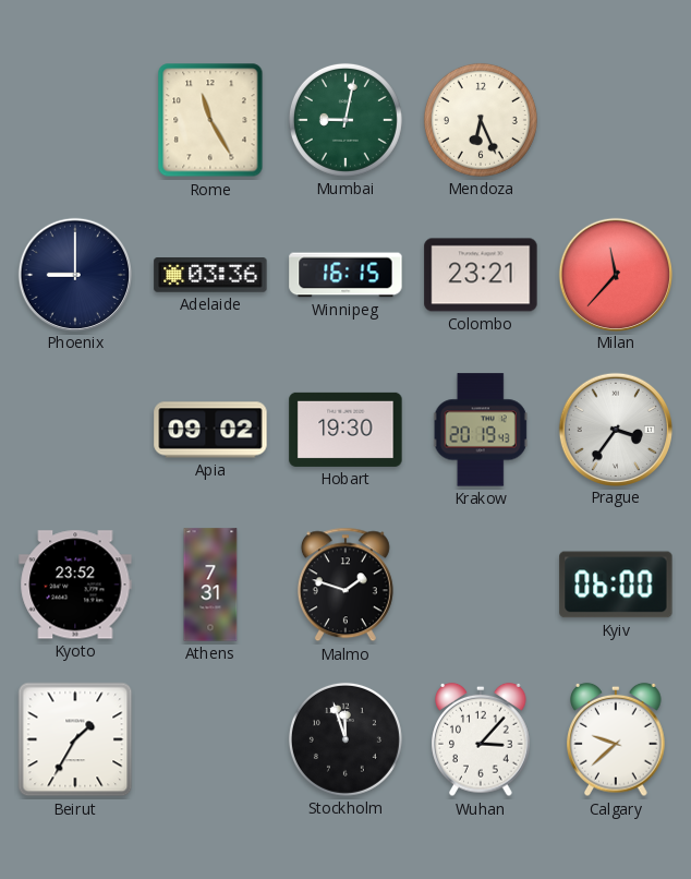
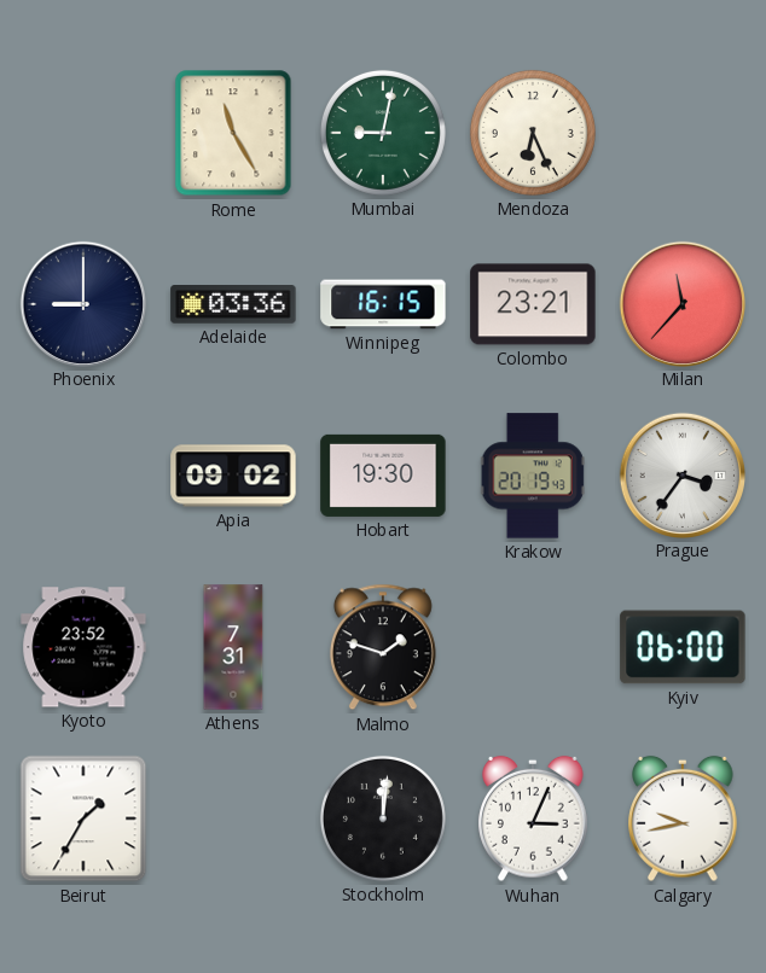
Stockholm: 11:57 -> 12:01
Wuhan: 3:07 -> 3:04
Calgary: 9:38 -> 9:43
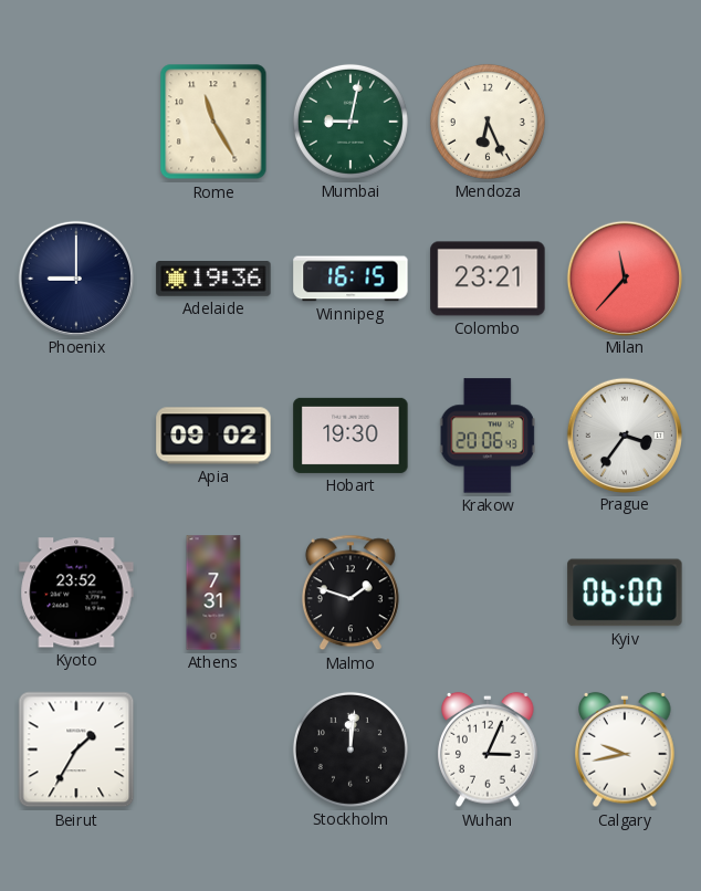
Adelaide: 03:36 -> 19:36
Krakow: 20:19 -> 20:06
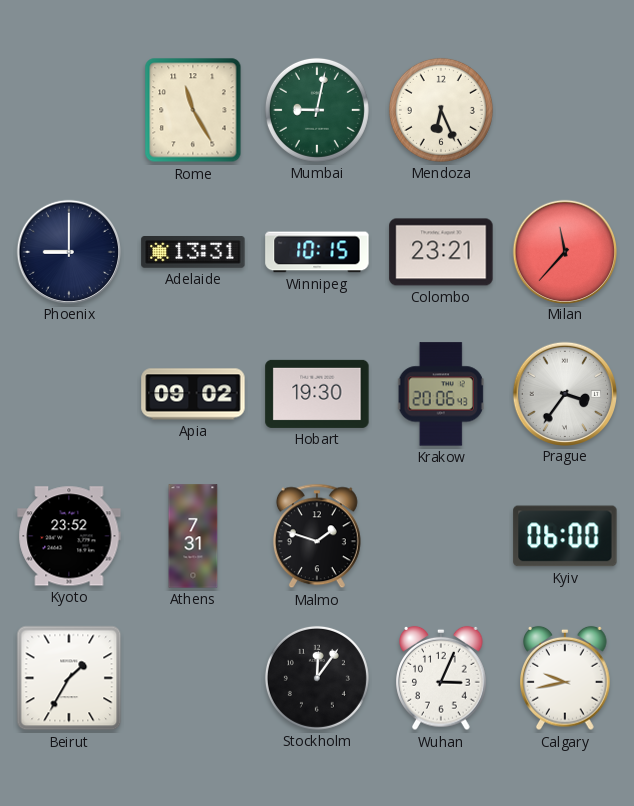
Adelaide: 19:36 -> 13:31
Winnipeg: 16:15 -> 10:15
Stockholm: 12:01 -> 12:06
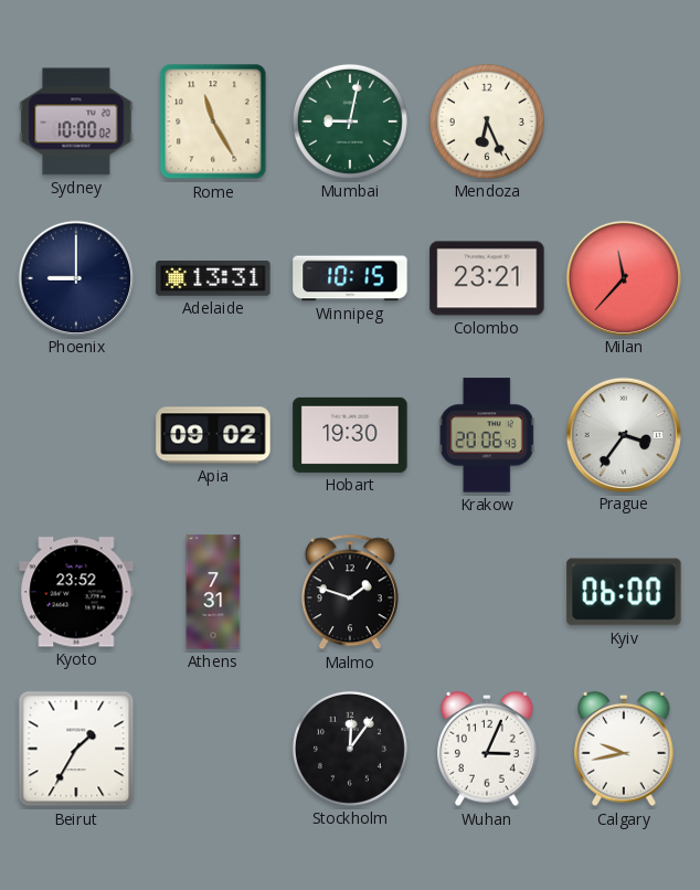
Sydney: none -> 10:00
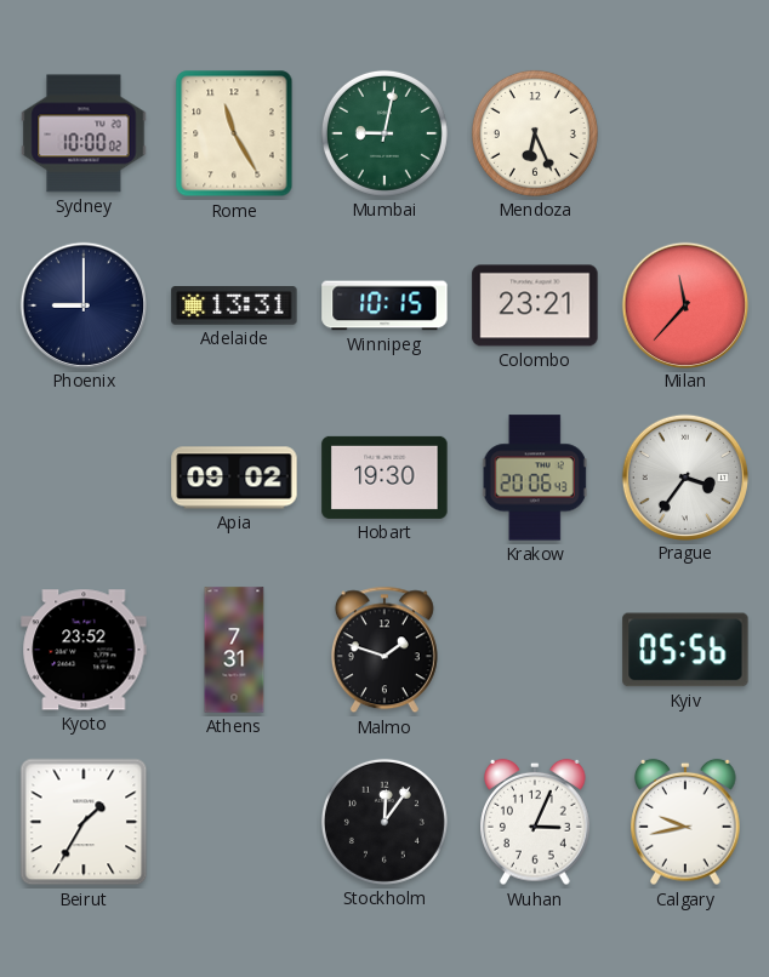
Kyiv: 06:00 -> 05:56
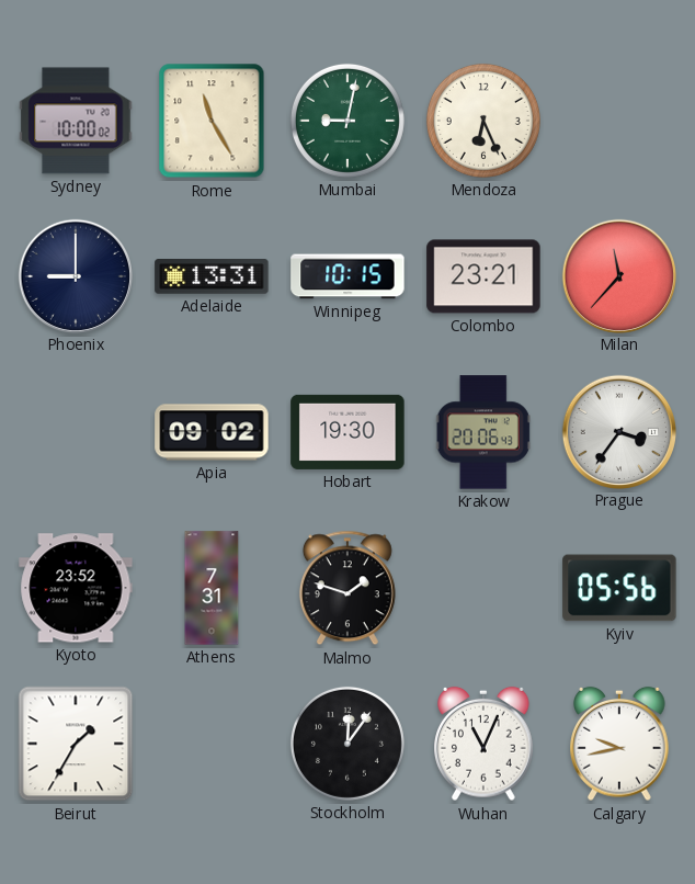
Wuhan: 3:04 -> 11:04
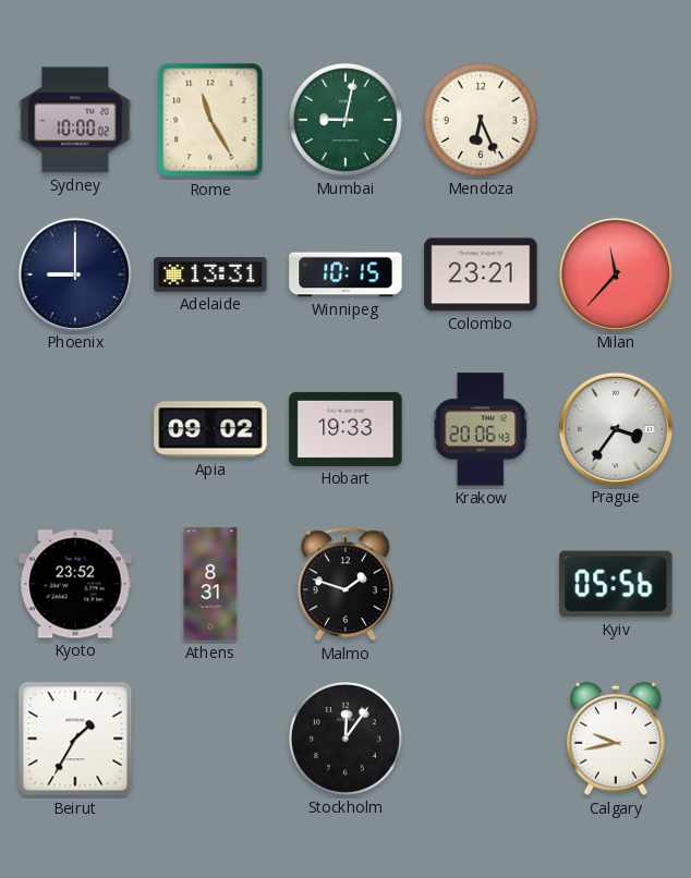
Hobart: 19:30 -> 19:33
Athens: 7:31 -> 8:31
Wuhan: 11:04 -> none
